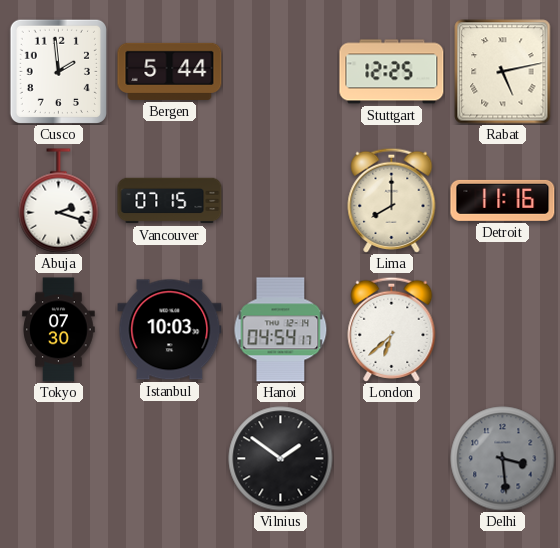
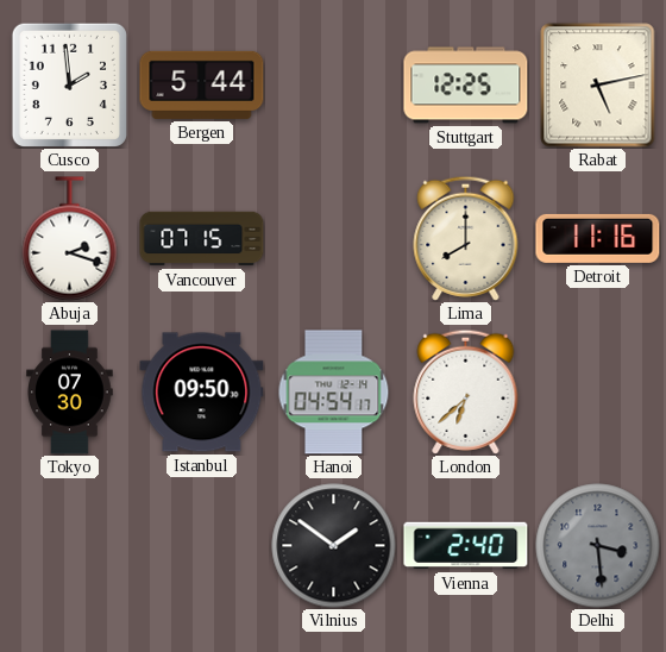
Istanbul: 10:03 -> 09:50
Vienna: none -> 2:40
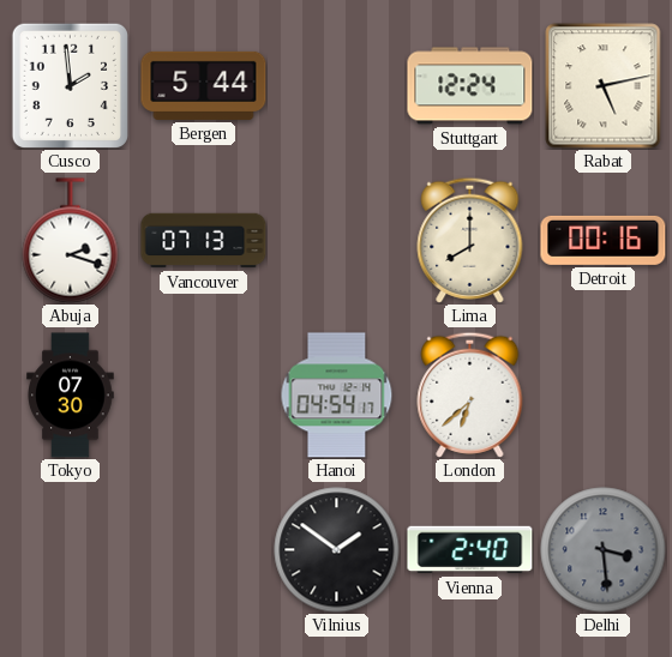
Stuttgart: 12:25 -> 12:24
Vancouver: 07:15 -> 07:13
Detroit: 11:16 -> 00:16
Istanbul: 09:50 -> none
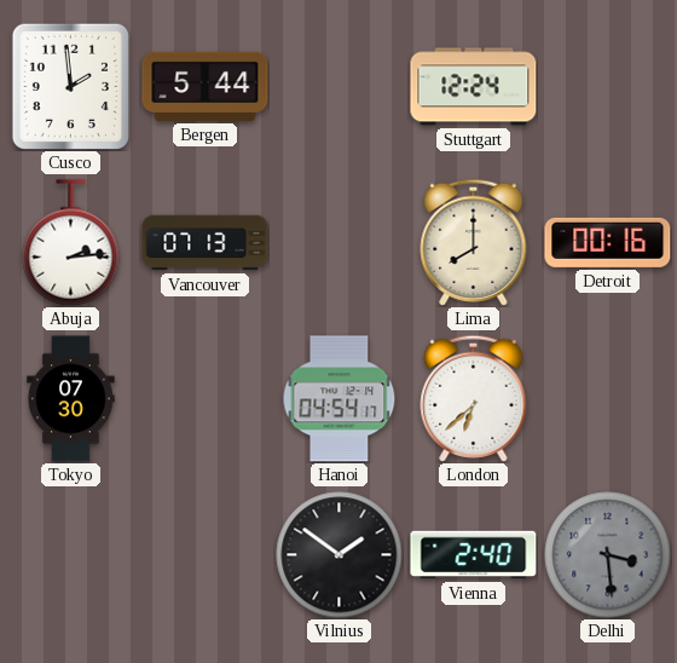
Rabat: 5:13 -> none
Abuja: 2:18 -> 2:14
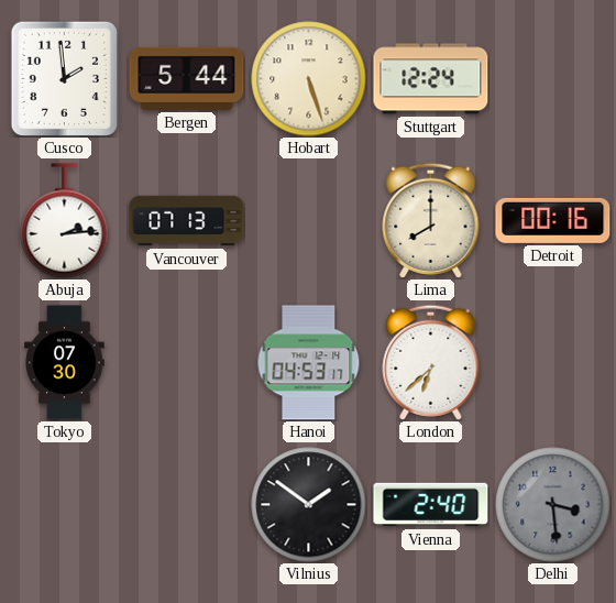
Hobart: none -> 5:27
Hanoi: 04:54 -> 04:53
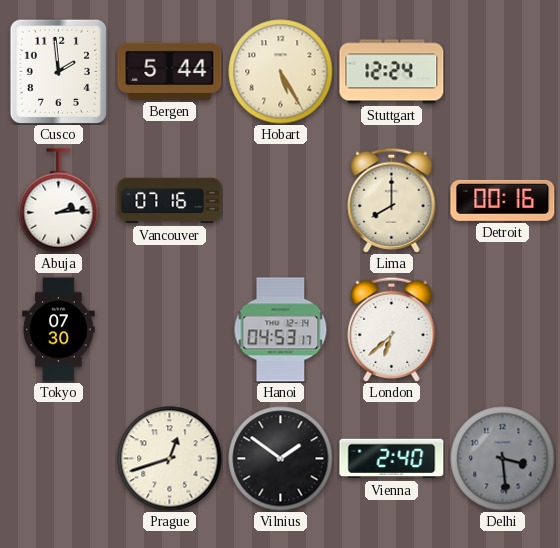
Hobart: 5:27 -> 5:25
Vancouver: 07:13 -> 07:16
Prague: none -> 12:42
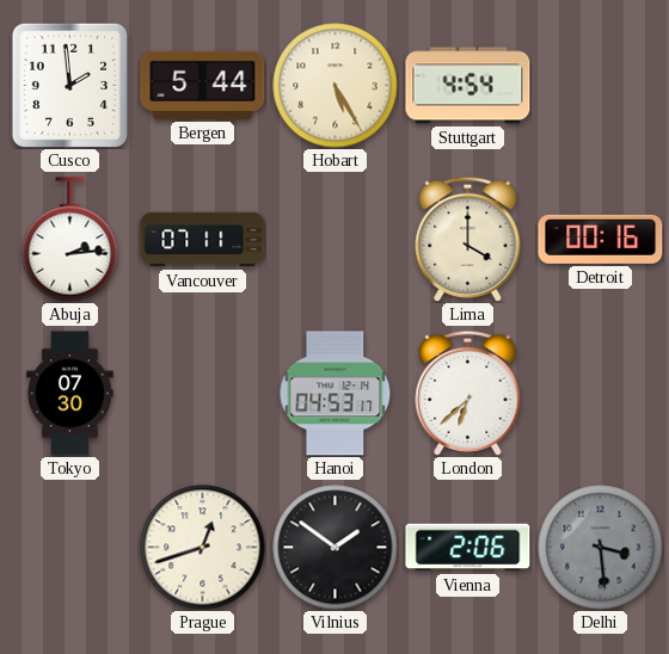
Stuttgart: 12:24 -> 4:54
Vancouver: 07:16 -> 07:11
Lima: 8:00 -> 4:00
Vienna: 2:40 -> 2:06
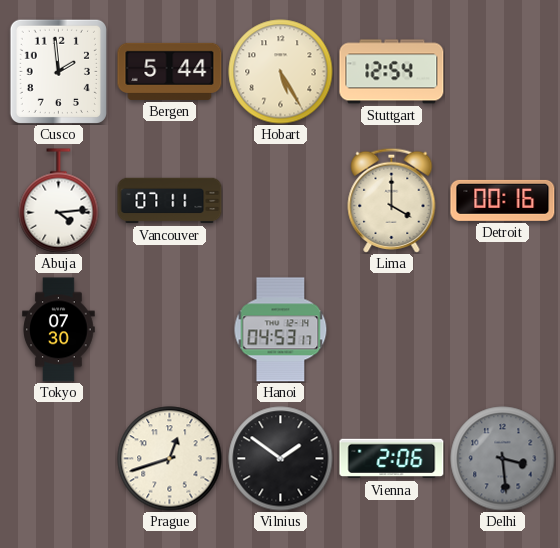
Stuttgart: 4:54 -> 12:54
Abuja: 2:14 -> 4:14
London: 6:38 -> none
